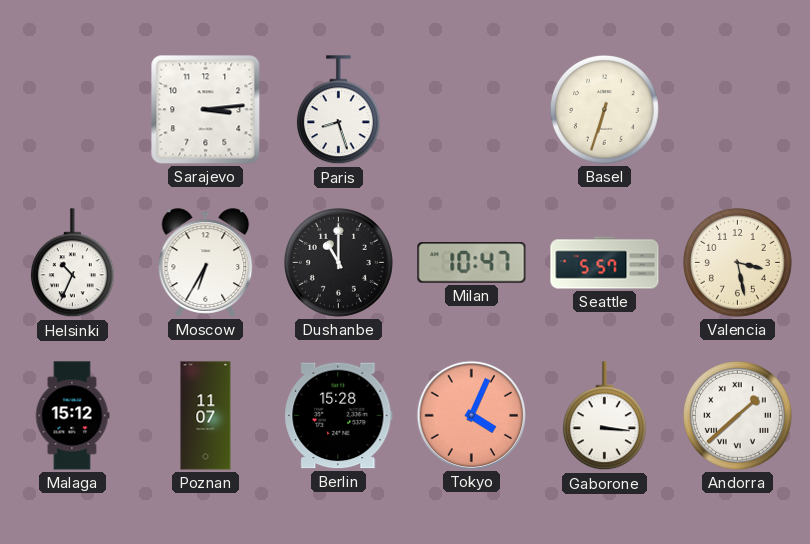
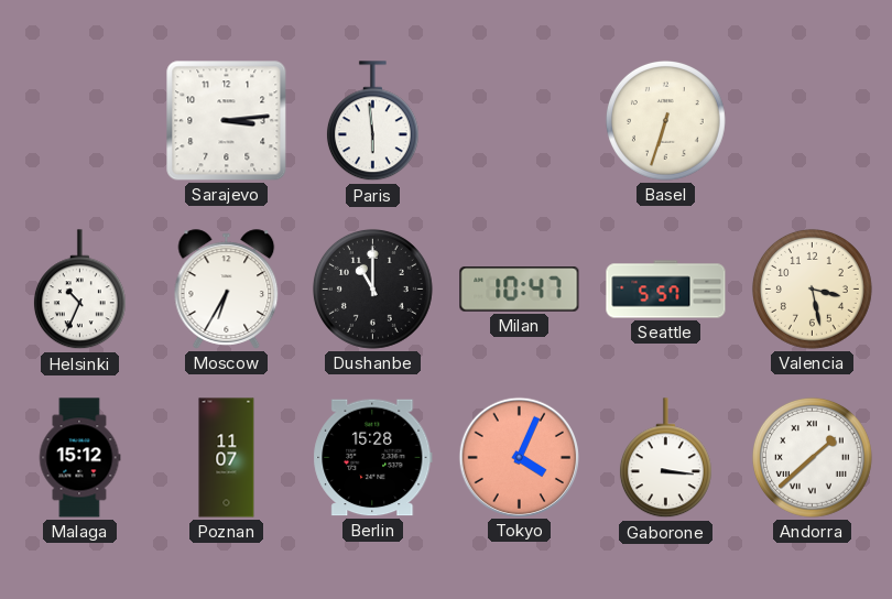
Paris: 8:27 -> 5:59
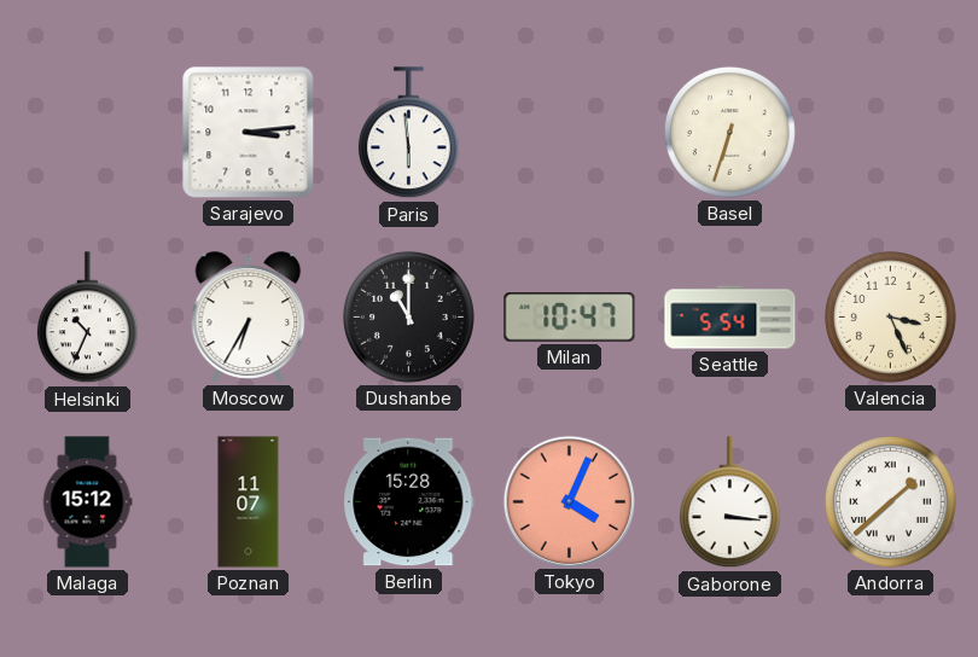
Seattle: 5:57 -> 5:54
Valencia: 3:28 -> 3:26
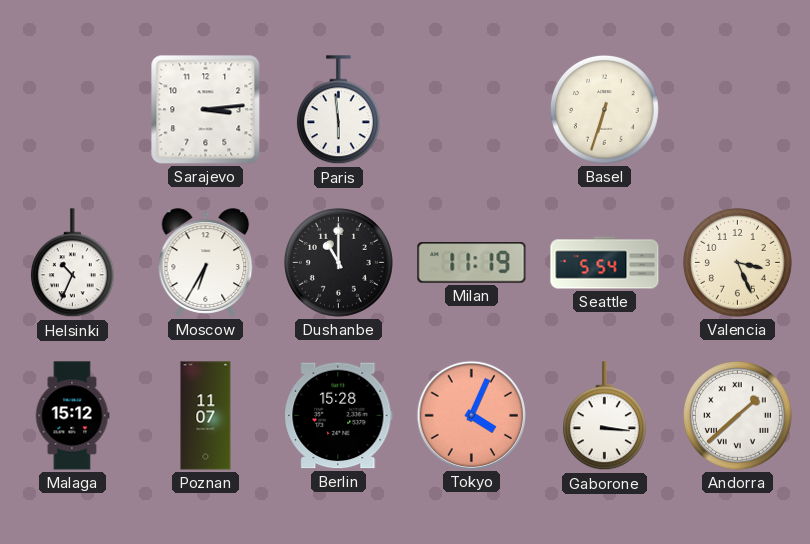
Milan: 10:47 -> 11:19
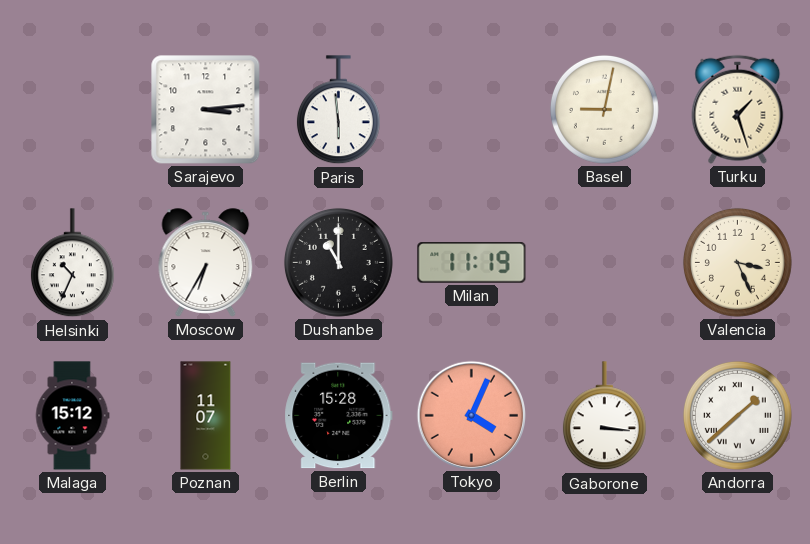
Basel: 6:33 -> 9:02
Turku: none -> 1:27
Seattle: 5:54 -> none
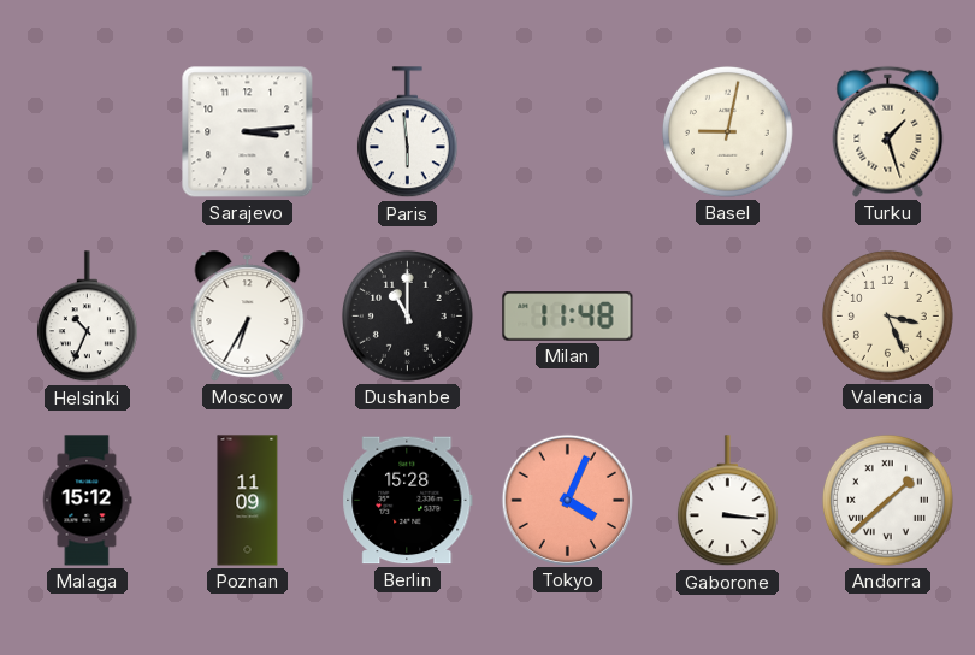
Milan: 11:19 -> 11:48
Poznan: 11:07 -> 11:09
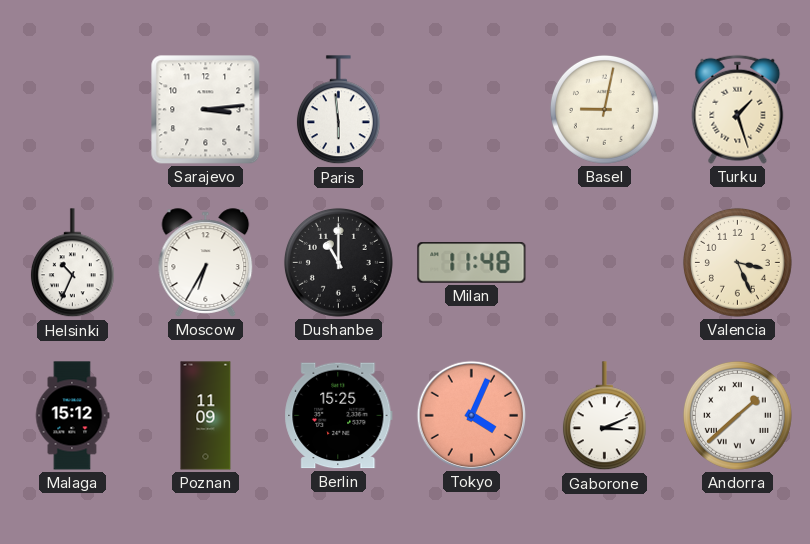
Berlin: 15:28 -> 15:25
Gaborone: 3:16 -> 3:11
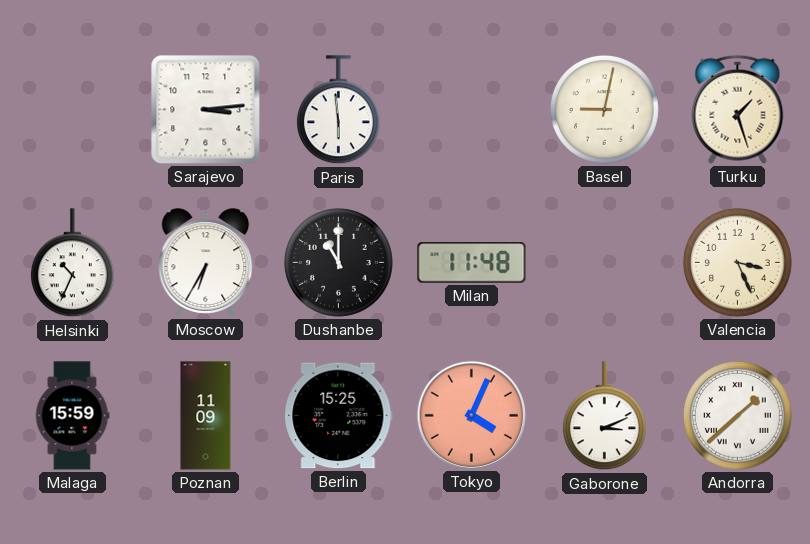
Malaga: 15:12 -> 15:59
